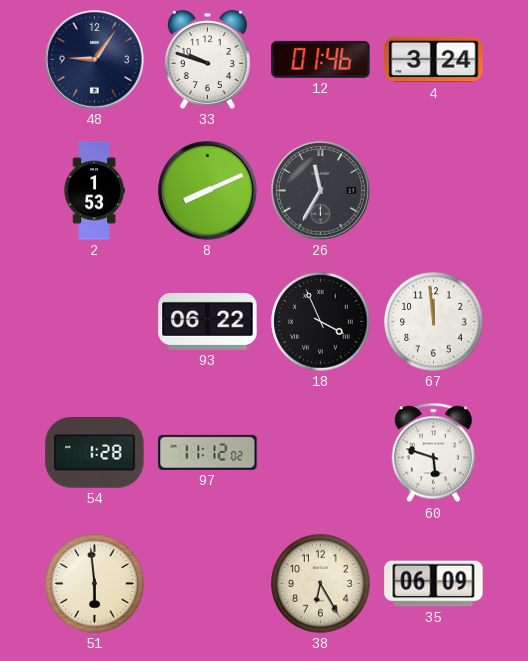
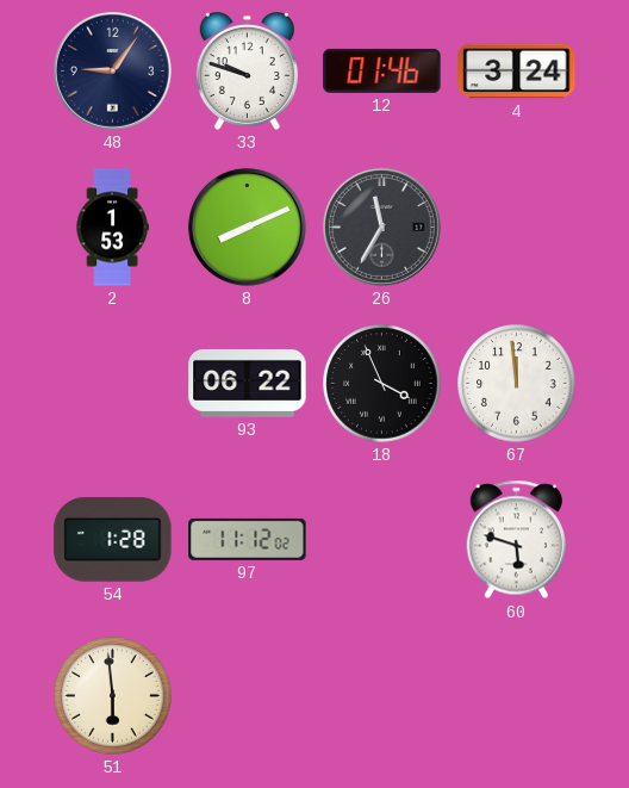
38: 6:25 -> none
35: 06:09 -> none
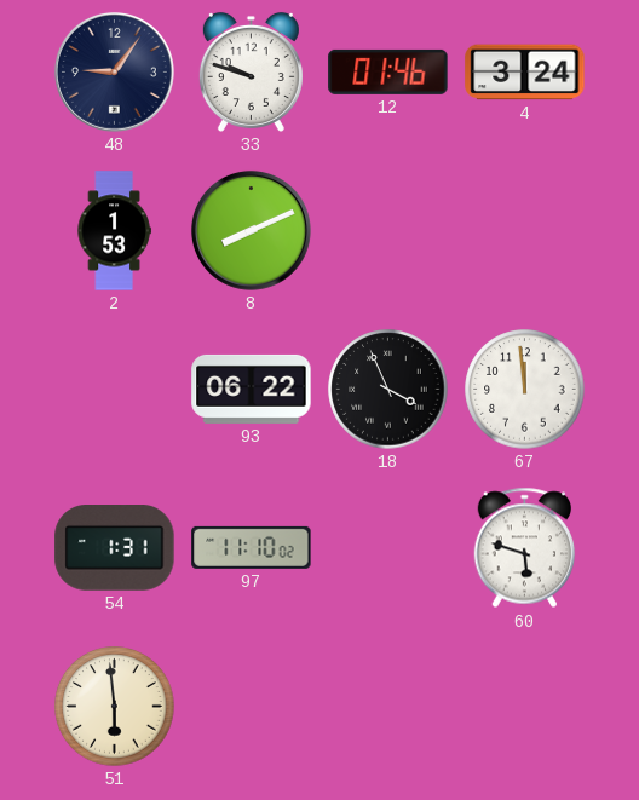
26: 11:35 -> none
54: 1:28 -> 1:31
97: 11:12 -> 11:10
